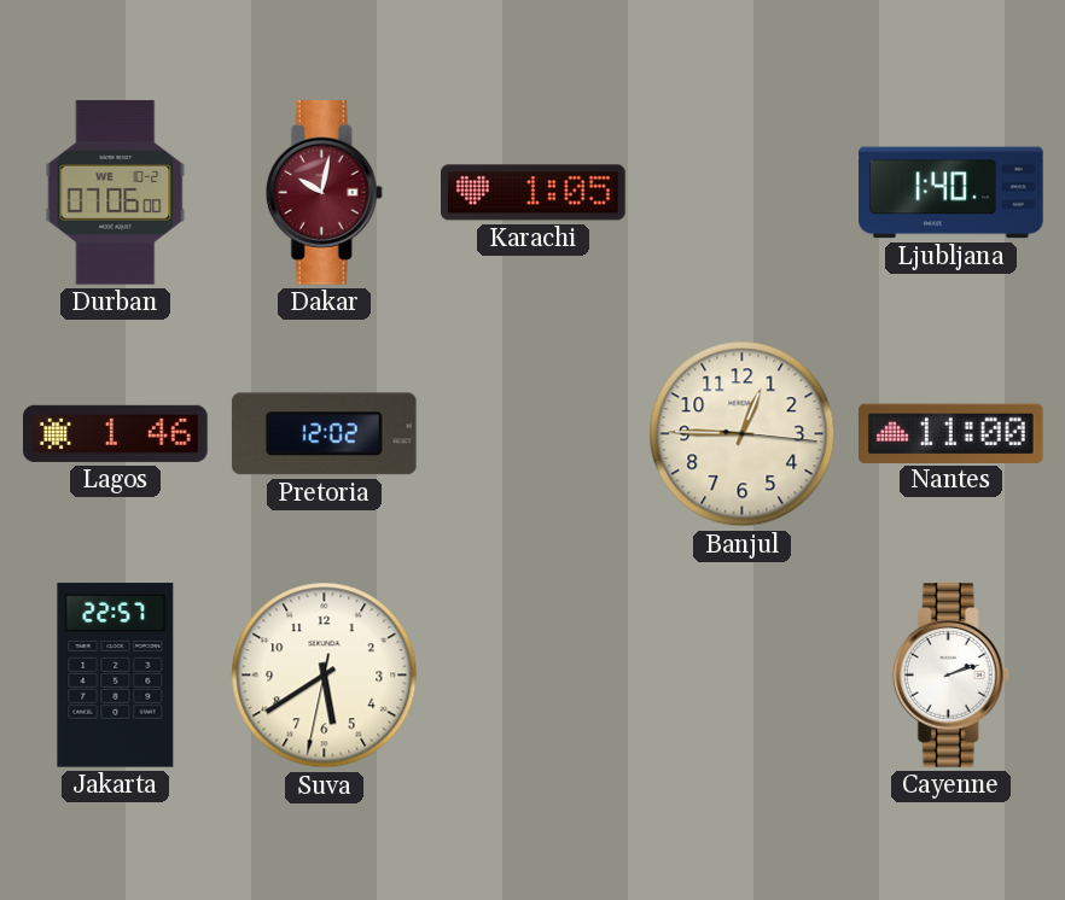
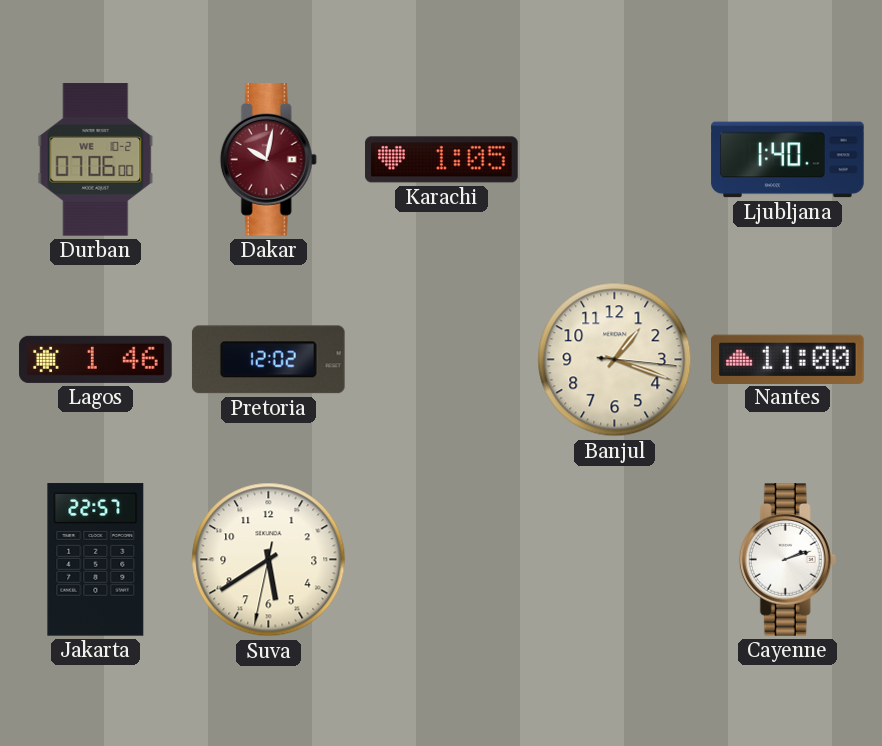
Banjul: 12:45 -> 1:18
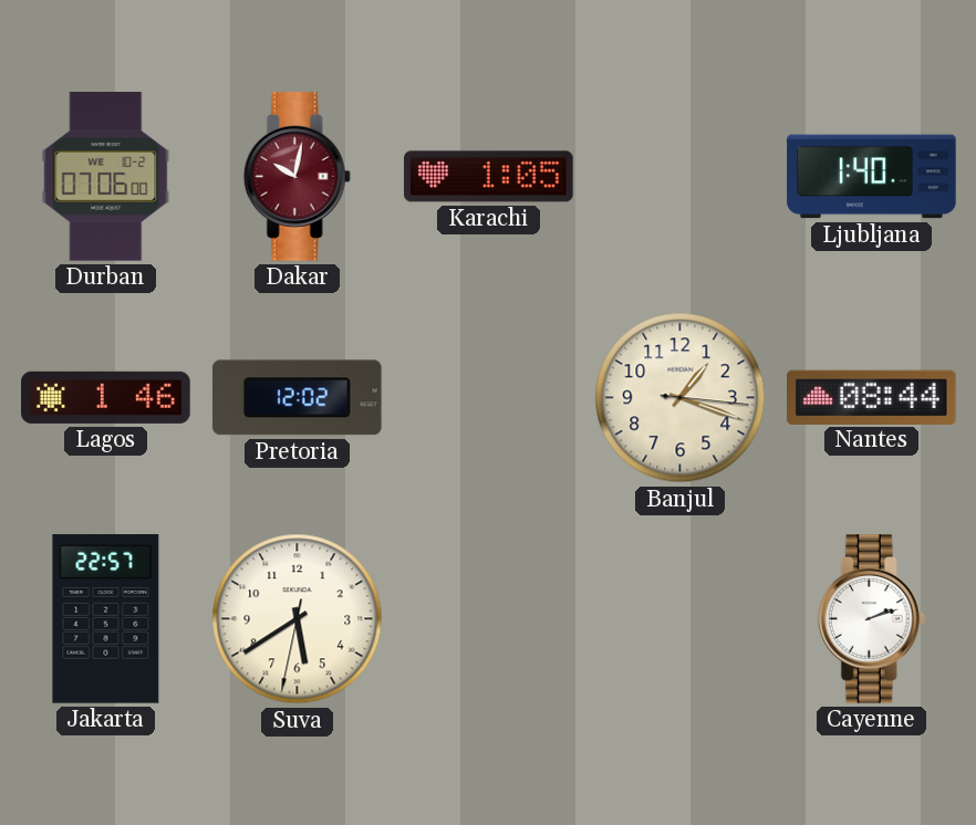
Nantes: 11:00 -> 08:44
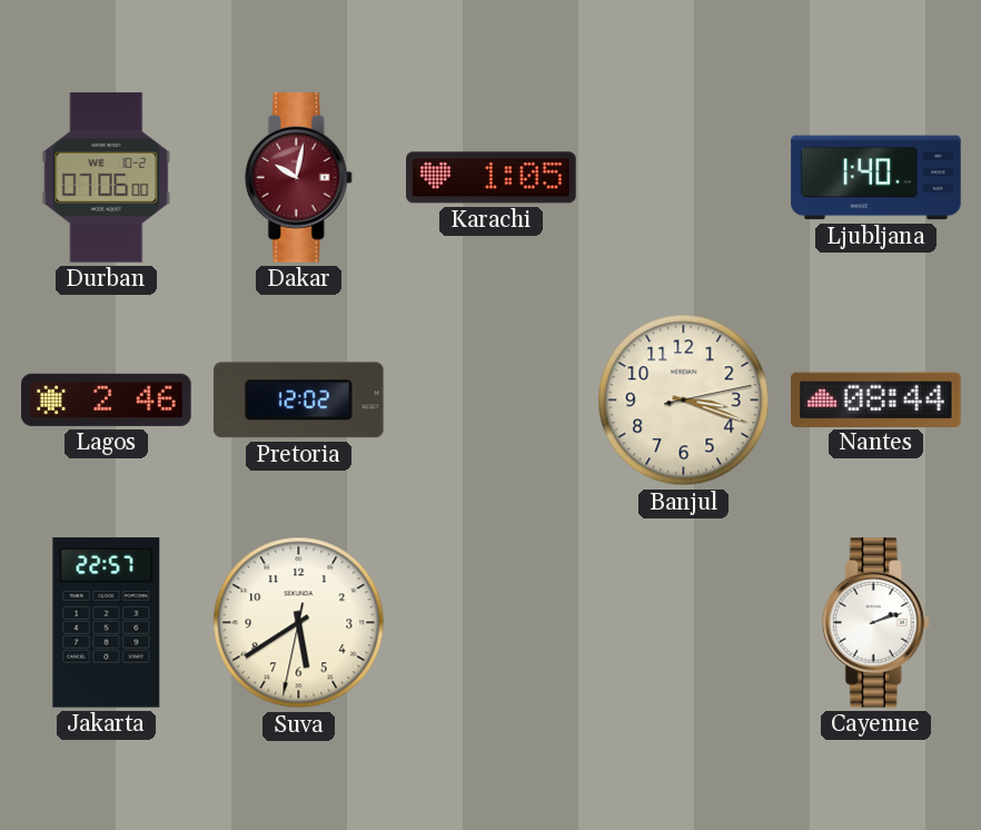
Lagos: 1:46 -> 2:46
Banjul: 1:18 -> 3:18
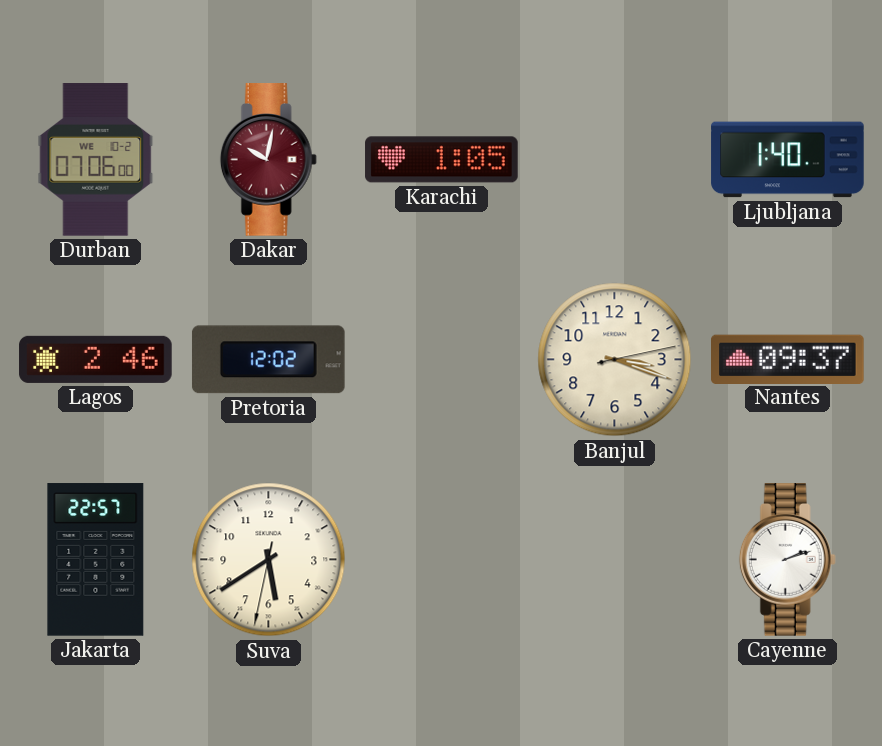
Nantes: 08:44 -> 09:37
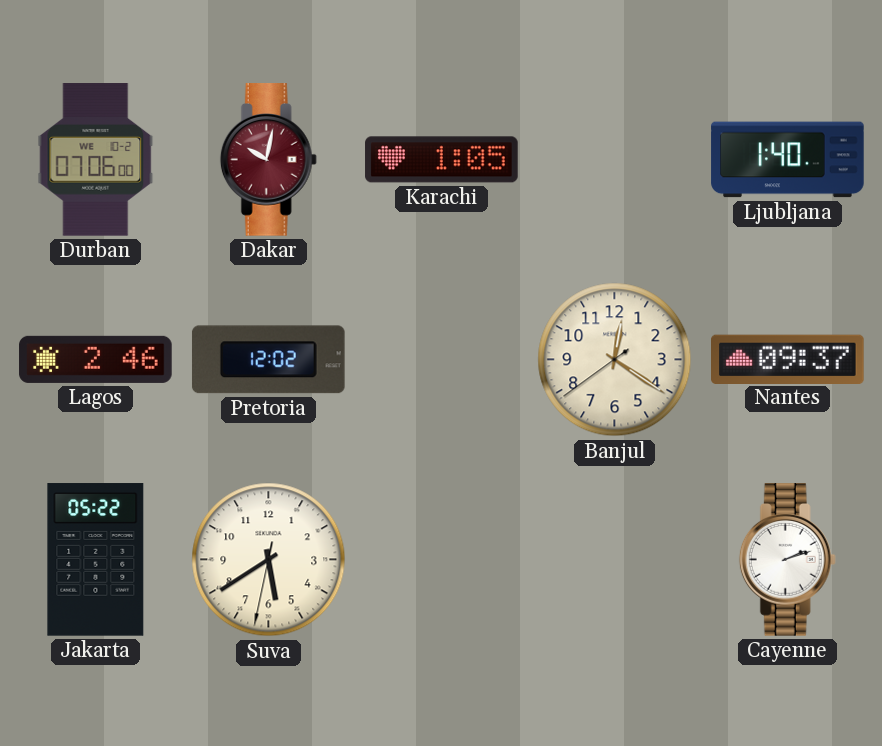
Banjul: 3:18 -> 12:20
Jakarta: 22:57 -> 05:22
